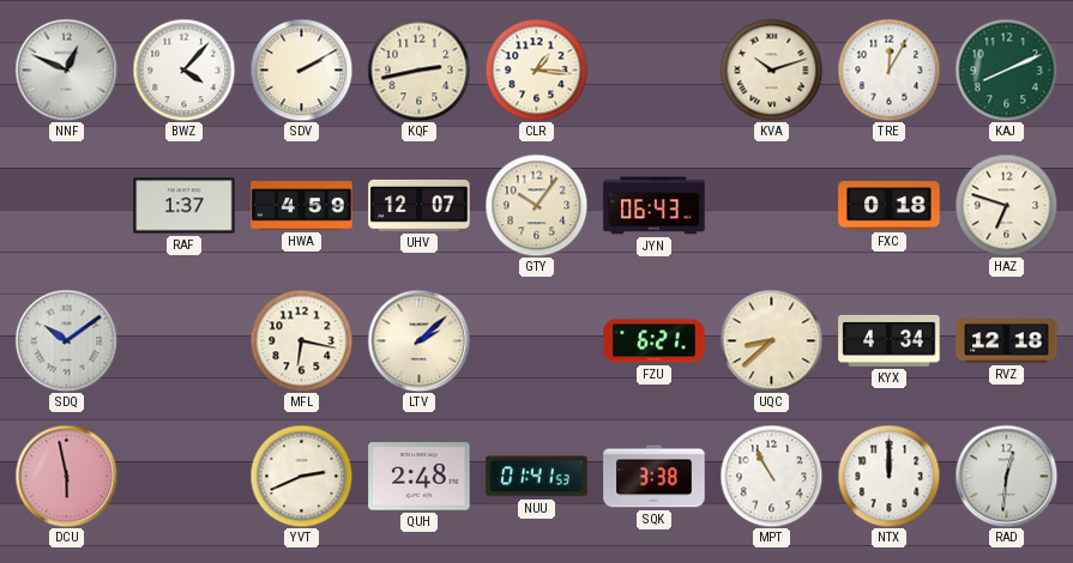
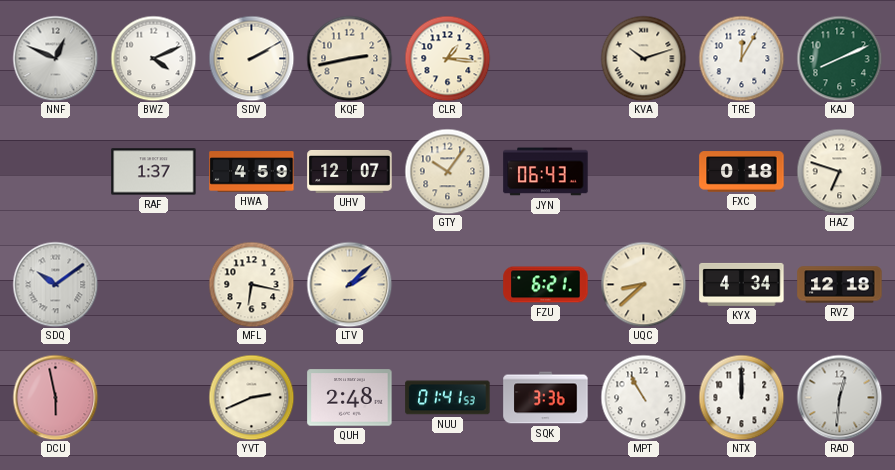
BWZ: 4:07 -> 4:11
SQK: 3:38 -> 3:36
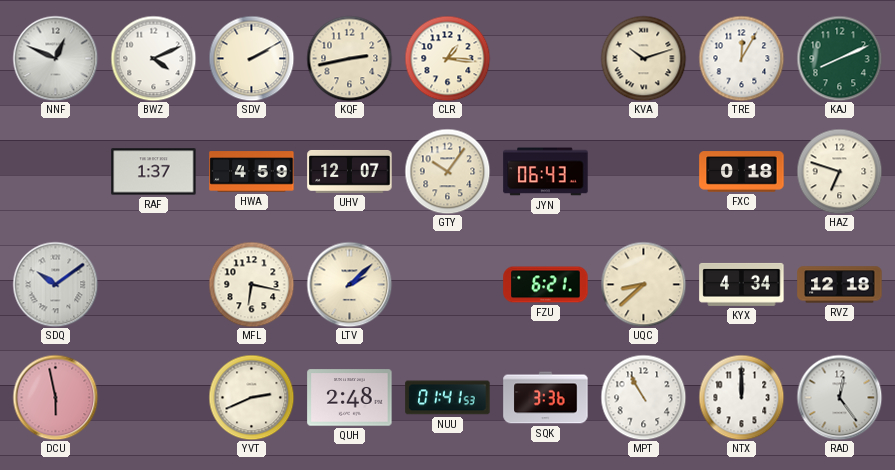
RAD: 12:31 -> 12:24
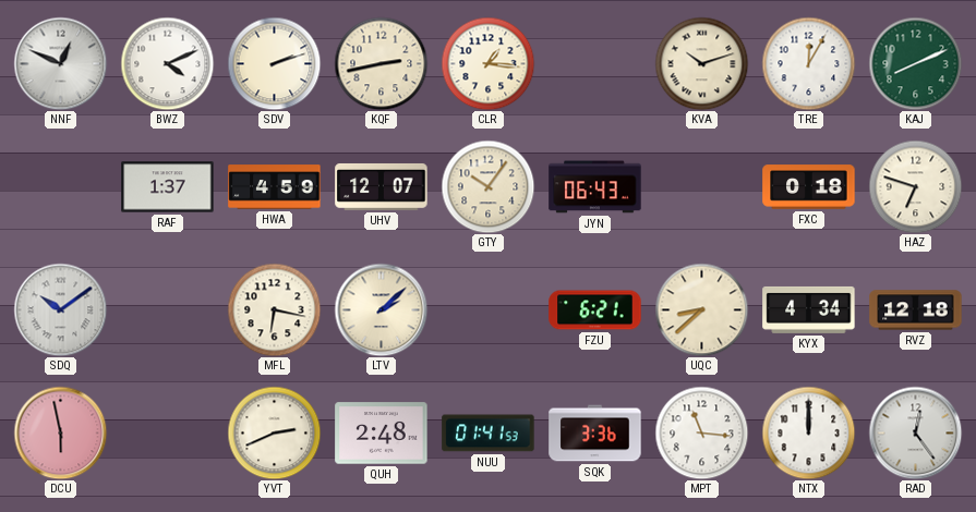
SDV: 2:10 -> 2:12
MPT: 10:55 -> 11:16
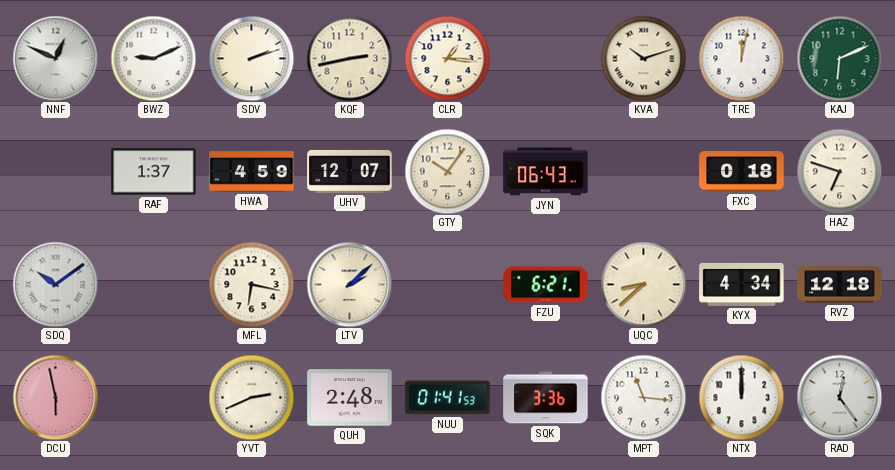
BWZ: 4:11 -> 9:11
TRE: 12:05 -> 12:02
KAJ: 8:11 -> 6:11
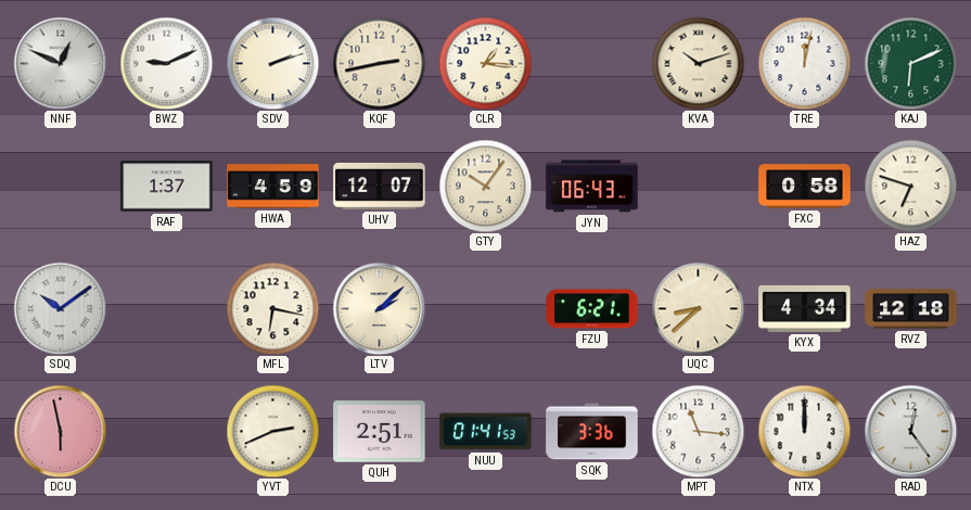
FXC: 0:18 -> 0:58
QUH: 2:48 -> 2:51
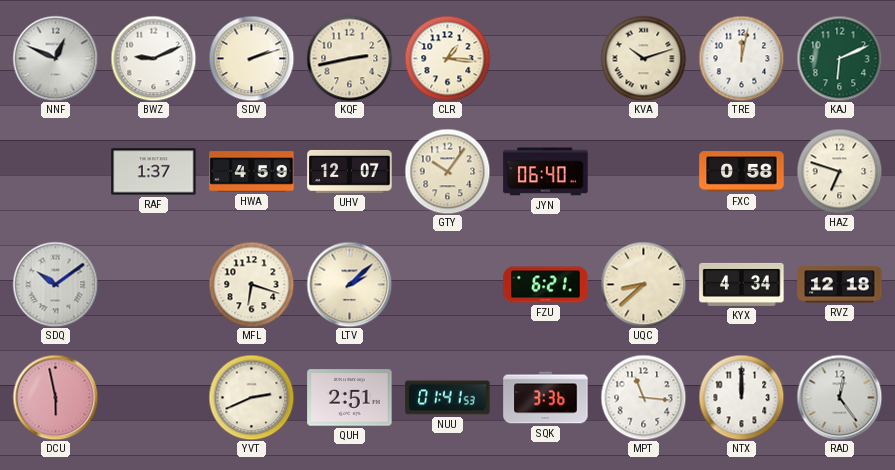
JYN: 06:43 -> 06:40
MFL: 6:17 -> 6:18
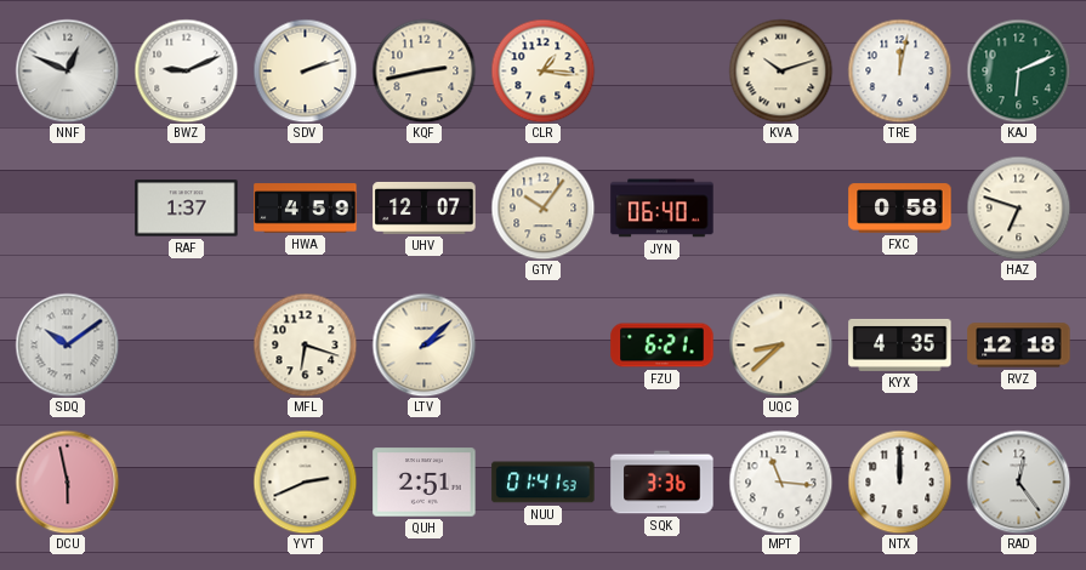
KYX: 4:34 -> 4:35
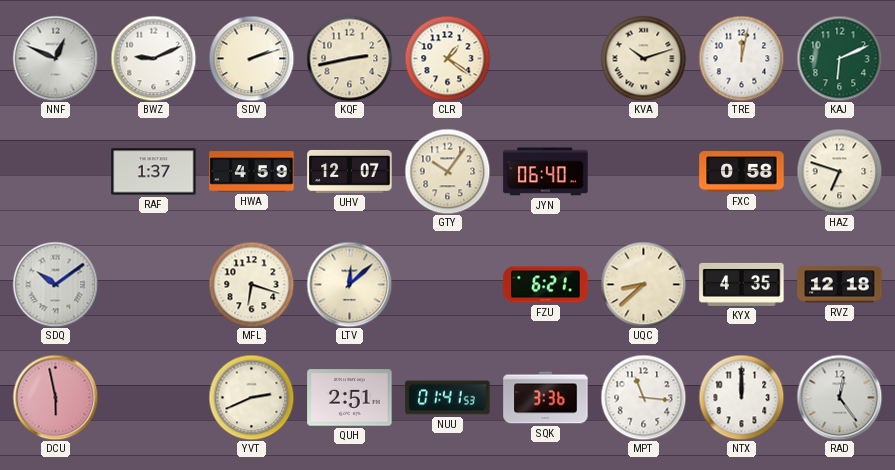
CLR: 1:16 -> 1:21
LTV: 2:08 -> 12:08
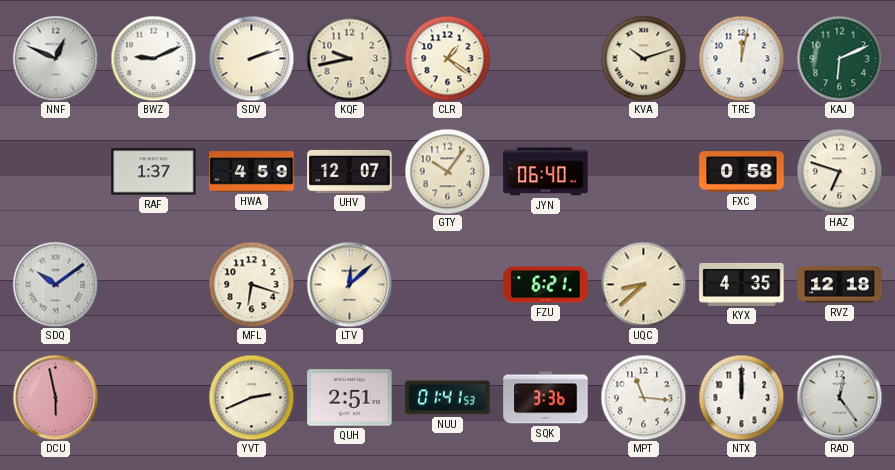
KQF: 2:43 -> 9:43
